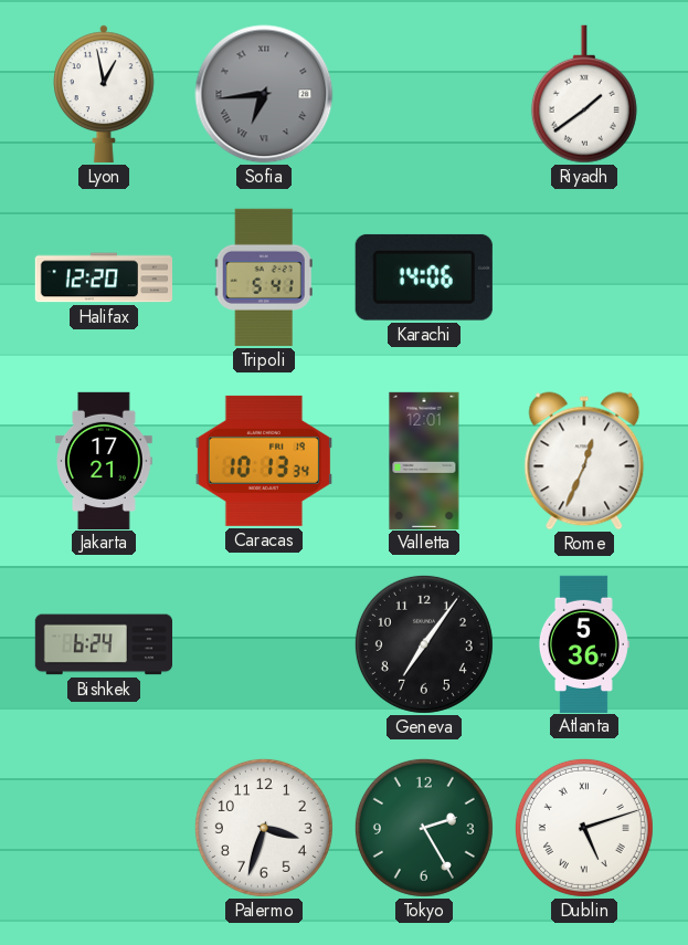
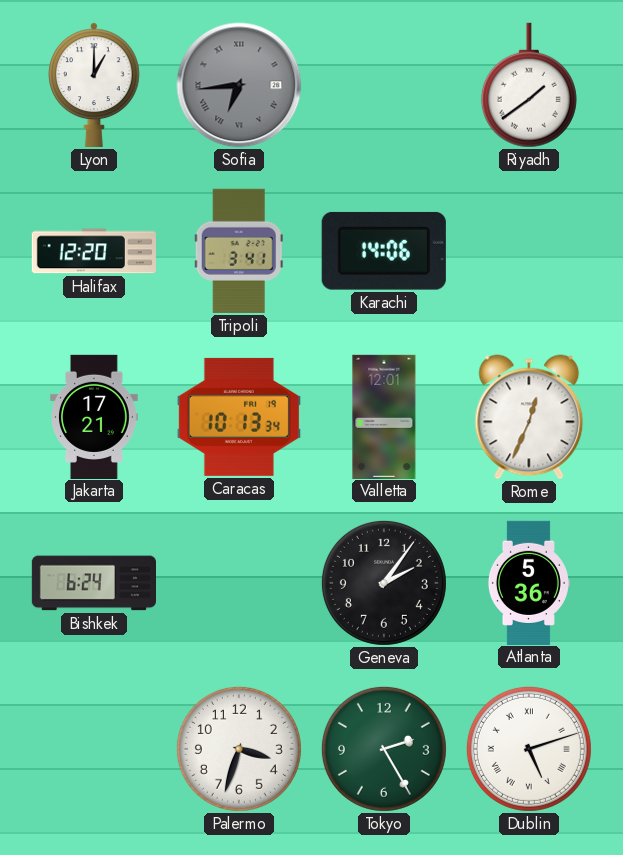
Lyon: 12:58 -> 1:00
Tripoli: 5:41 -> 3:41
Geneva: 7:06 -> 2:06
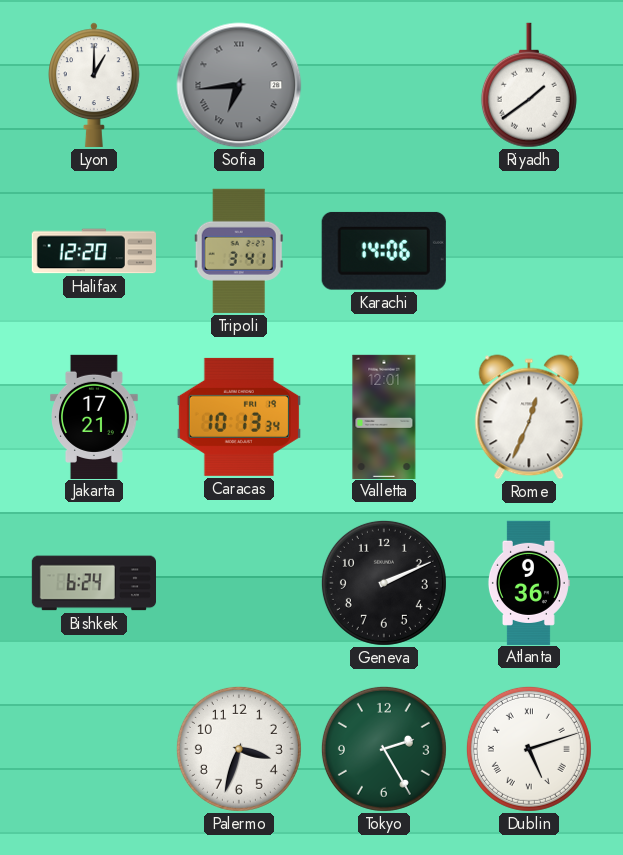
Geneva: 2:06 -> 2:11
Atlanta: 5:36 -> 9:36
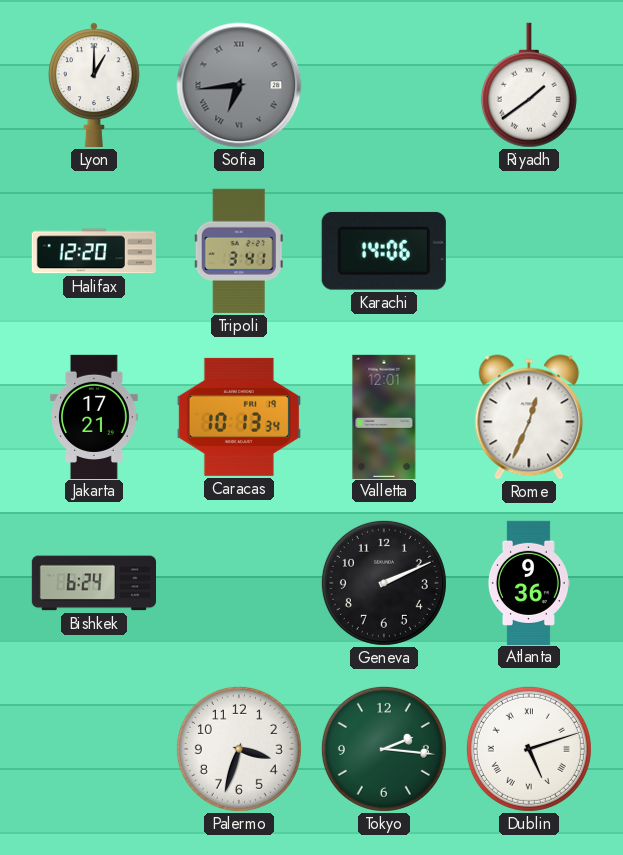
Tokyo: 2:25 -> 2:16
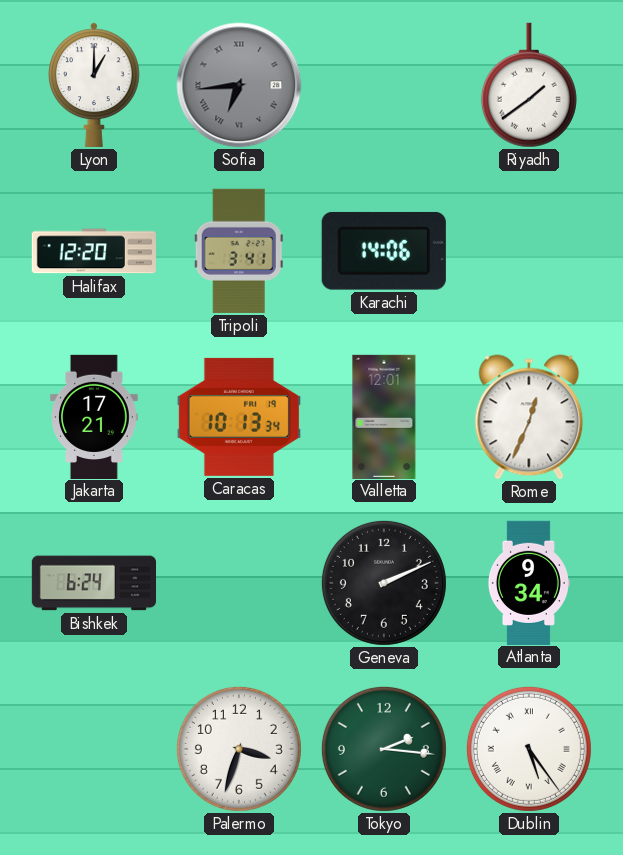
Atlanta: 9:36 -> 9:34
Dublin: 5:12 -> 5:24
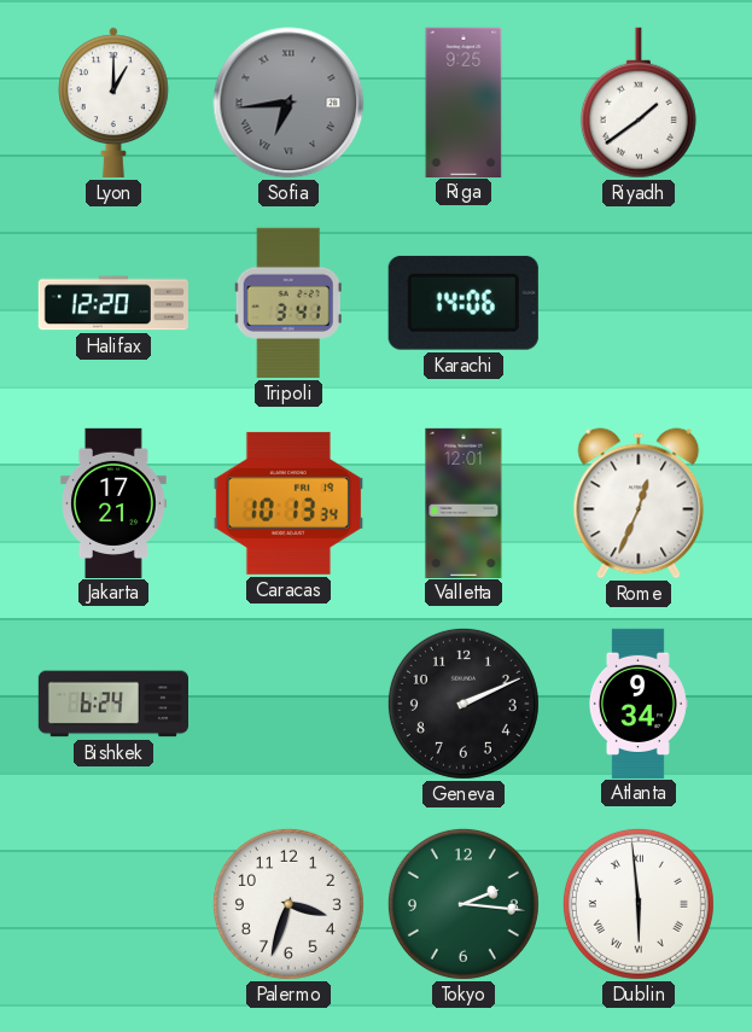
Riga: none -> 9:25
Dublin: 5:24 -> 5:59
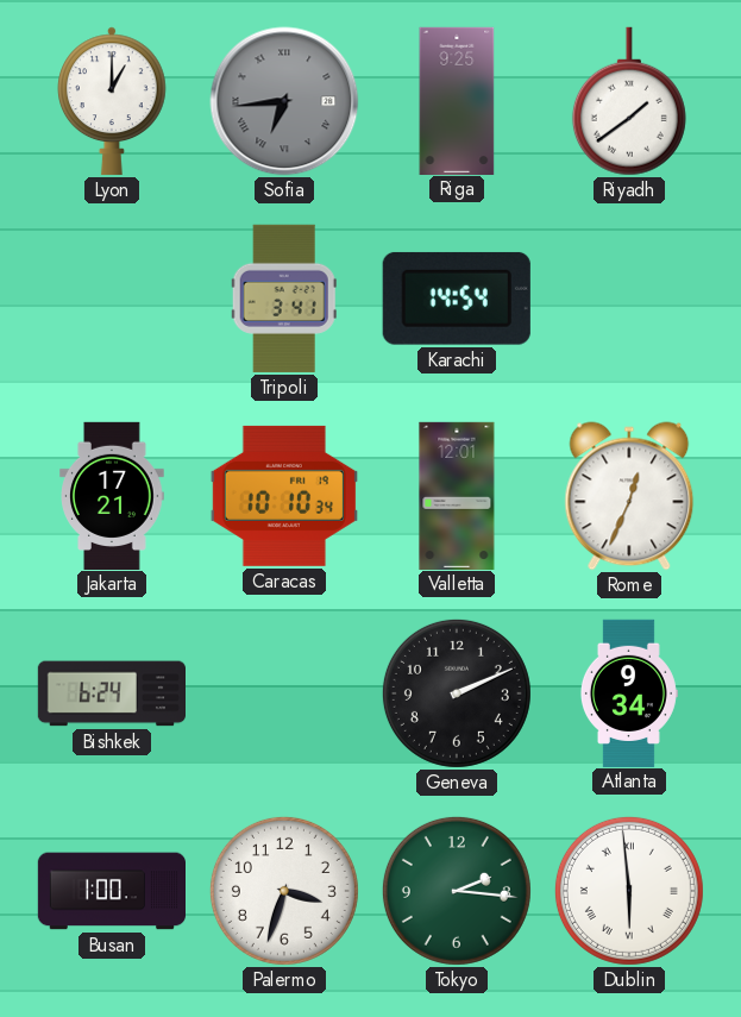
Halifax: 12:20 -> none
Karachi: 14:06 -> 14:54
Caracas: 10:13 -> 10:10
Busan: none -> 1:00
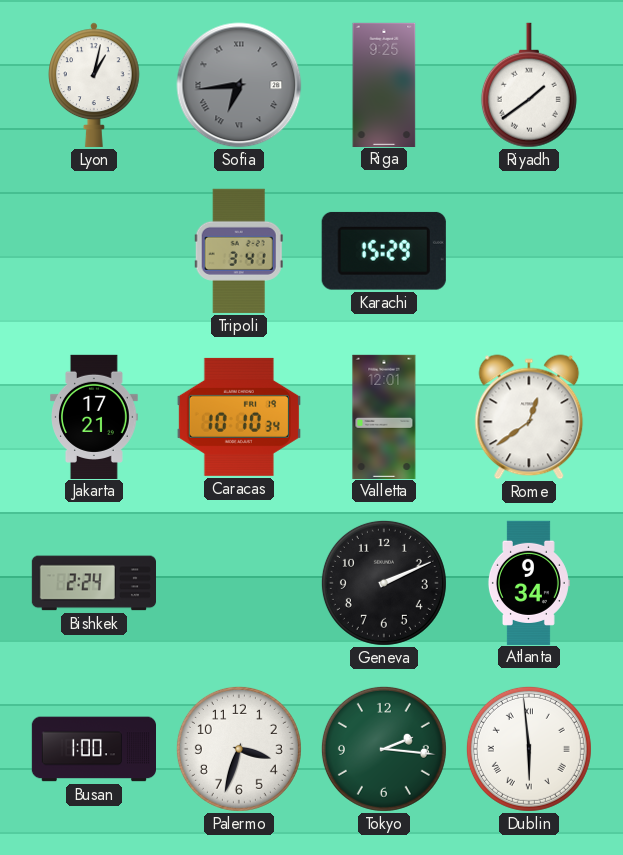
Lyon: 1:00 -> 1:02
Karachi: 14:54 -> 15:29
Rome: 12:34 -> 12:39
Bishkek: 6:24 -> 2:24
